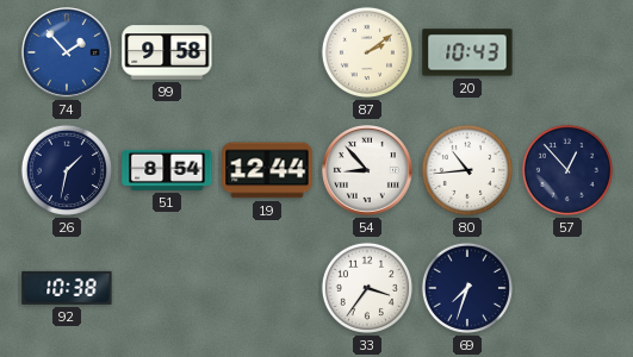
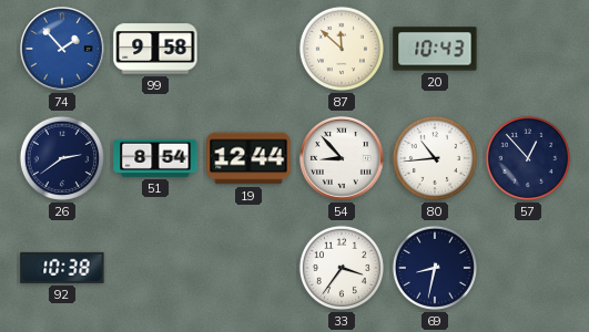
87: 2:09 -> 11:52
26: 1:32 -> 2:39
69: 7:33 -> 8:32
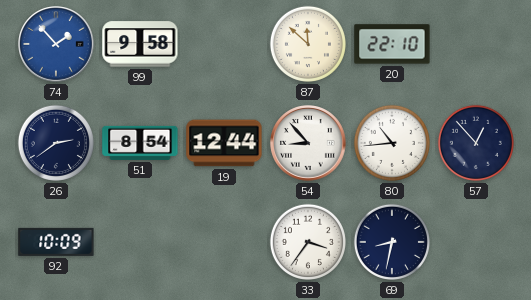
20: 10:43 -> 22:10
92: 10:38 -> 10:09
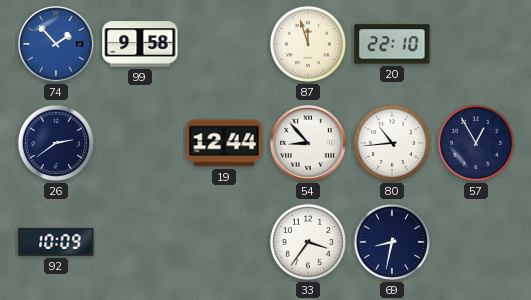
87: 11:52 -> 11:57
51: 8:54 -> none
57: 12:53 -> 12:55
